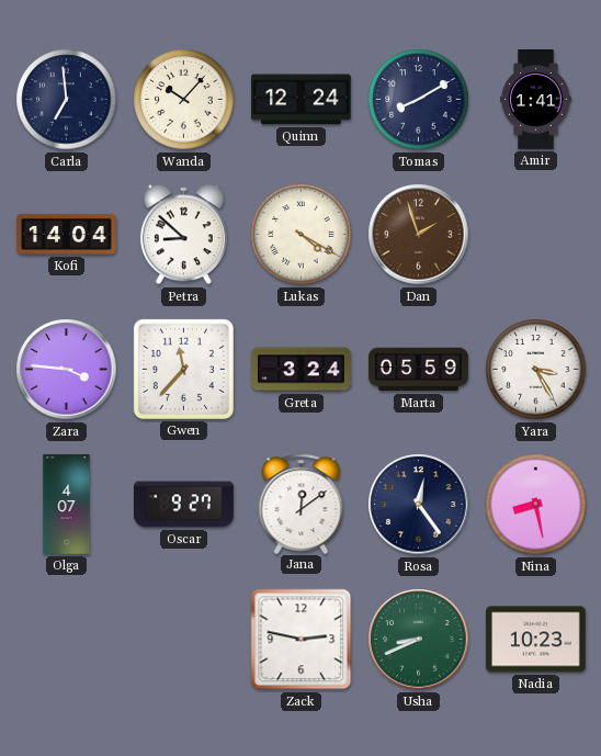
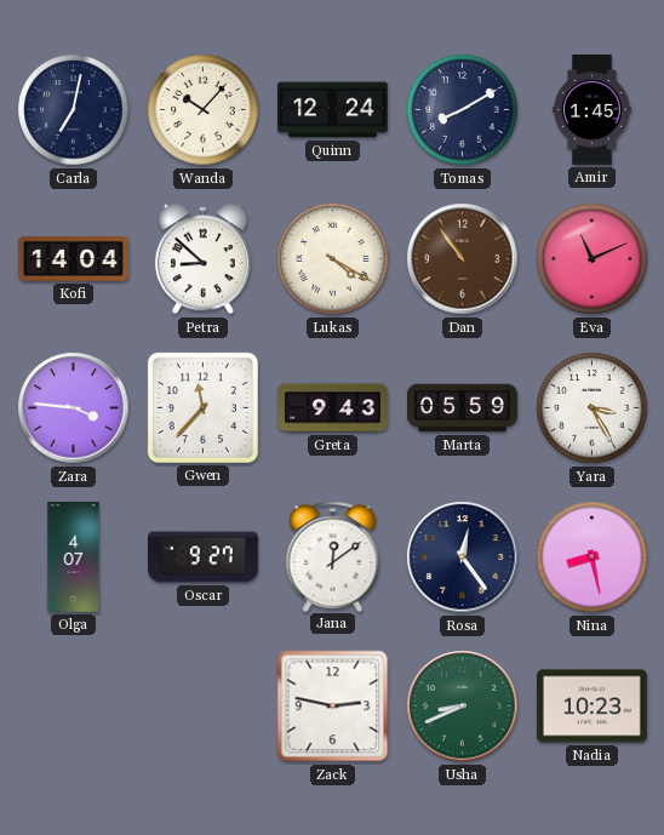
Carla: 6:59 -> 7:02
Amir: 1:41 -> 1:45
Dan: 1:57 -> 10:54
Eva: none -> 11:11
Greta: 3:24 -> 9:43
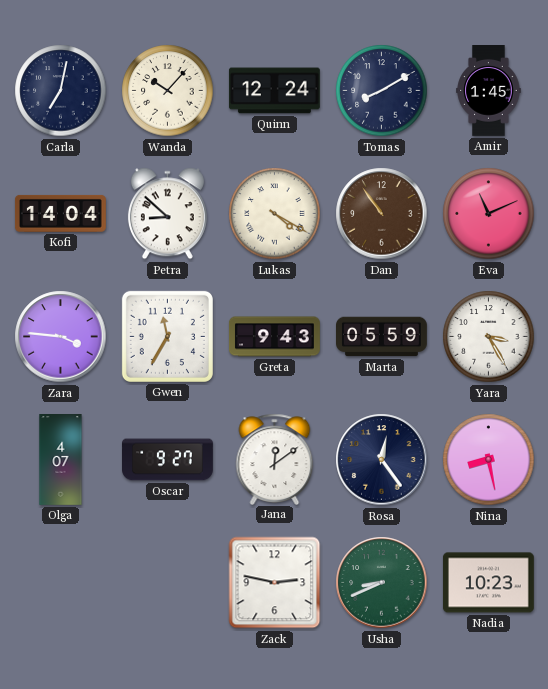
Gwen: 11:37 -> 11:35
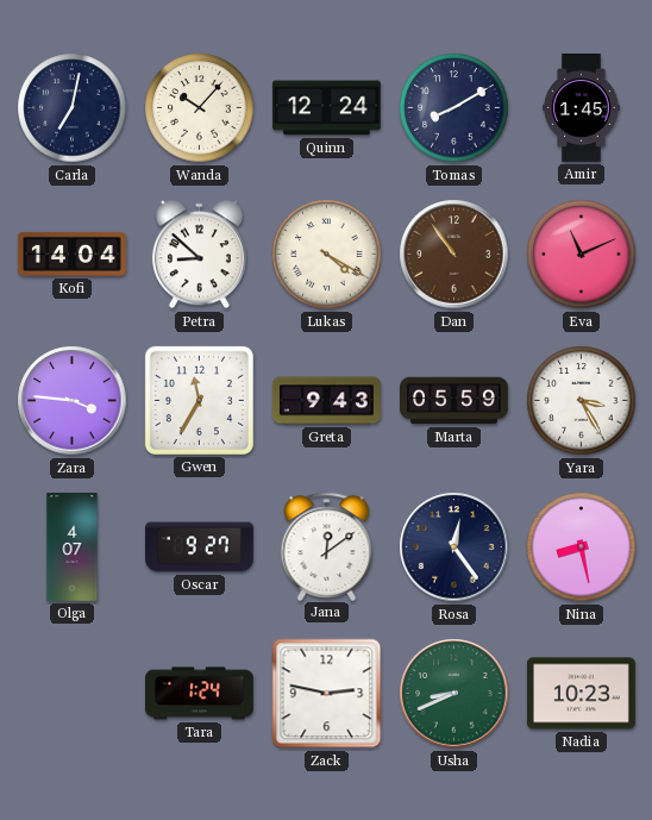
Tara: none -> 1:24
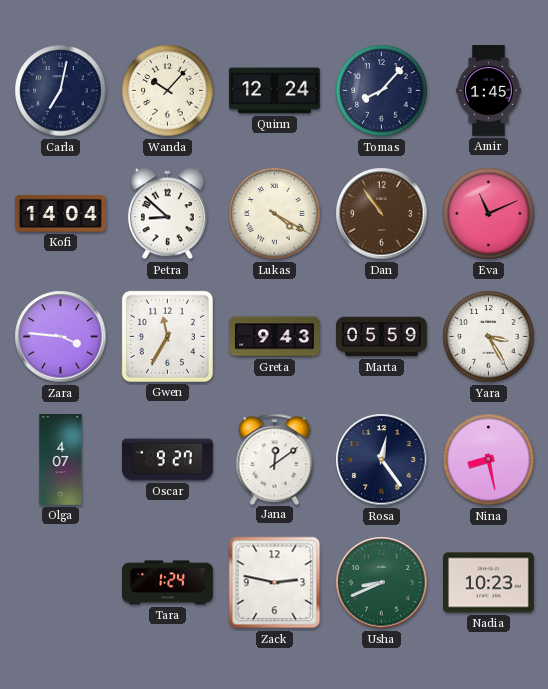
Tomas: 8:10 -> 8:07
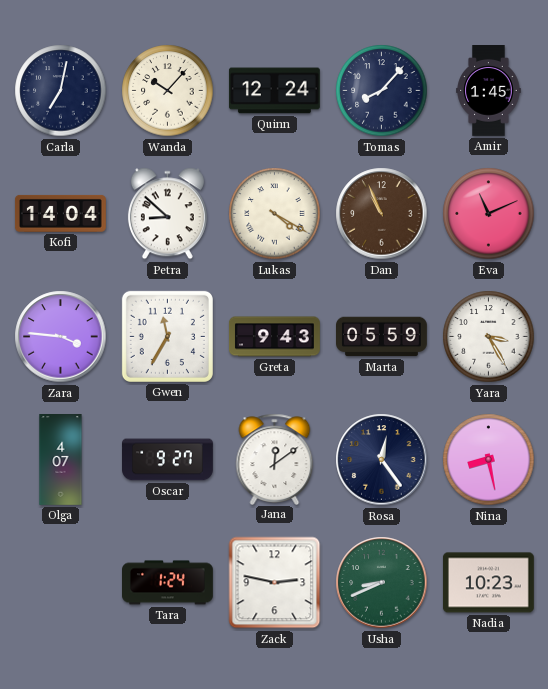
Dan: 10:54 -> 10:56
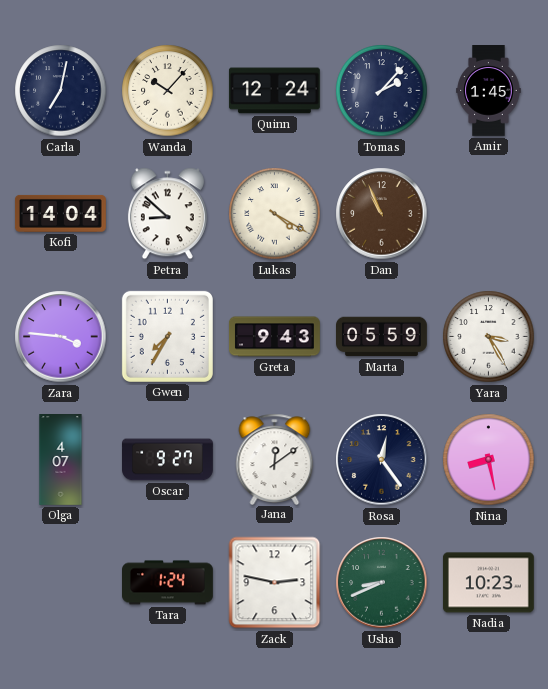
Tomas: 8:07 -> 2:07
Eva: 11:11 -> none
Gwen: 11:35 -> 7:35
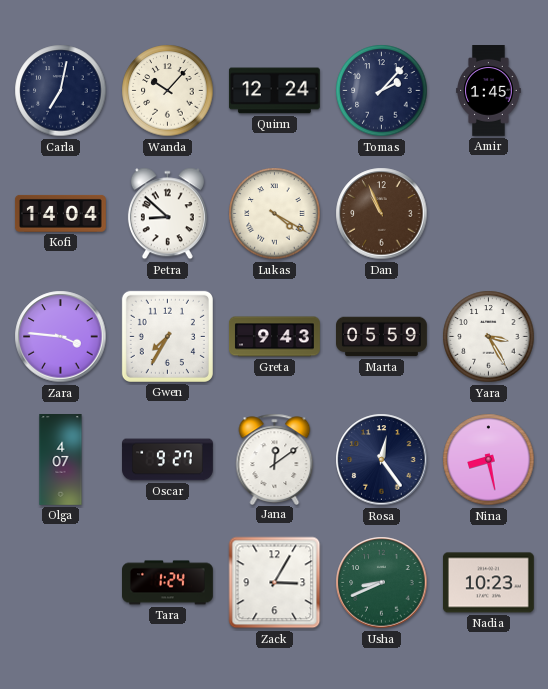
Zack: 2:47 -> 3:05
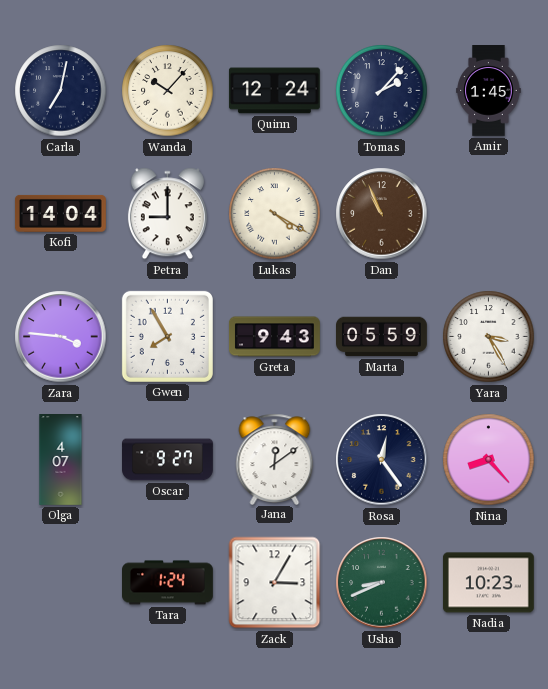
Petra: 8:52 -> 9:00
Gwen: 7:35 -> 7:55
Nina: 8:28 -> 8:23
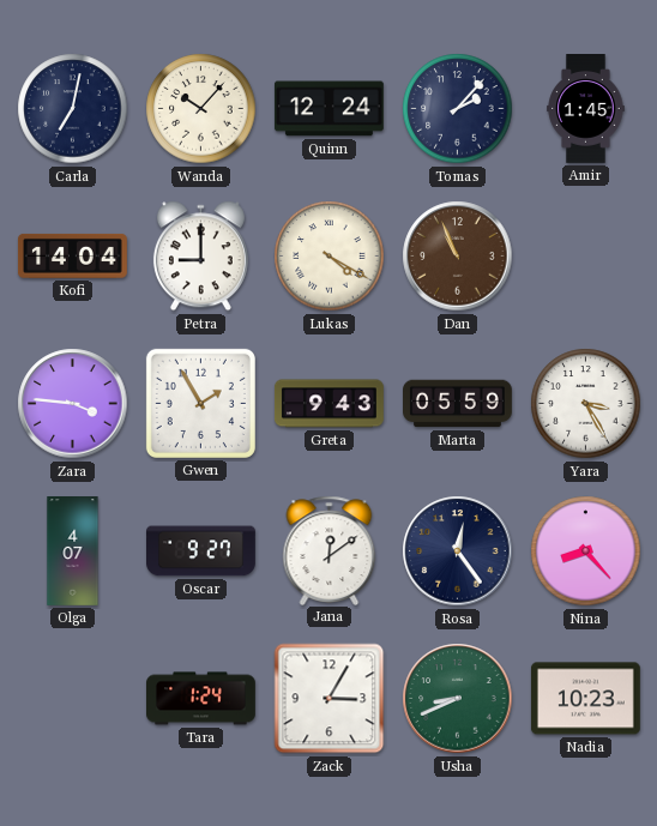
Gwen: 7:55 -> 1:55
